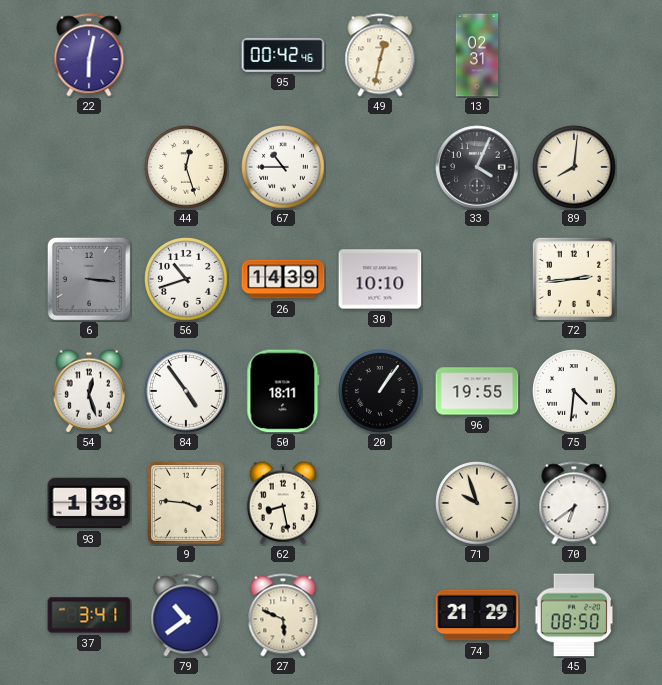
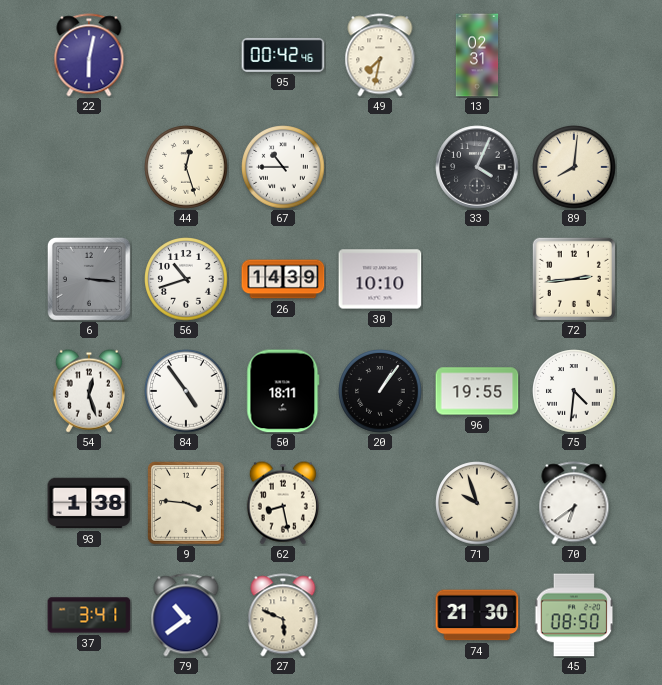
49: 12:32 -> 7:32
74: 21:29 -> 21:30
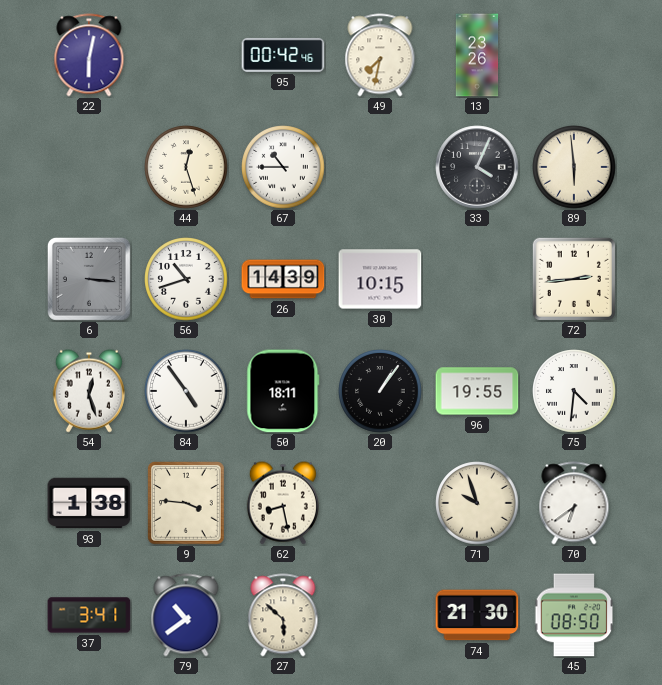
13: 02:31 -> 23:26
89: 8:01 -> 5:59
30: 10:10 -> 10:15
27: 5:49 -> 5:52
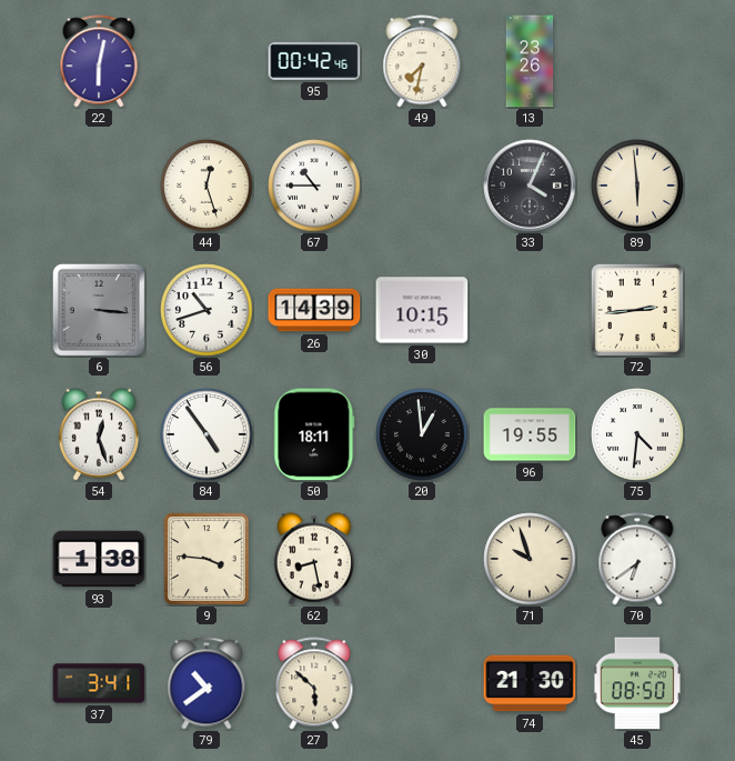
20: 1:06 -> 12:59
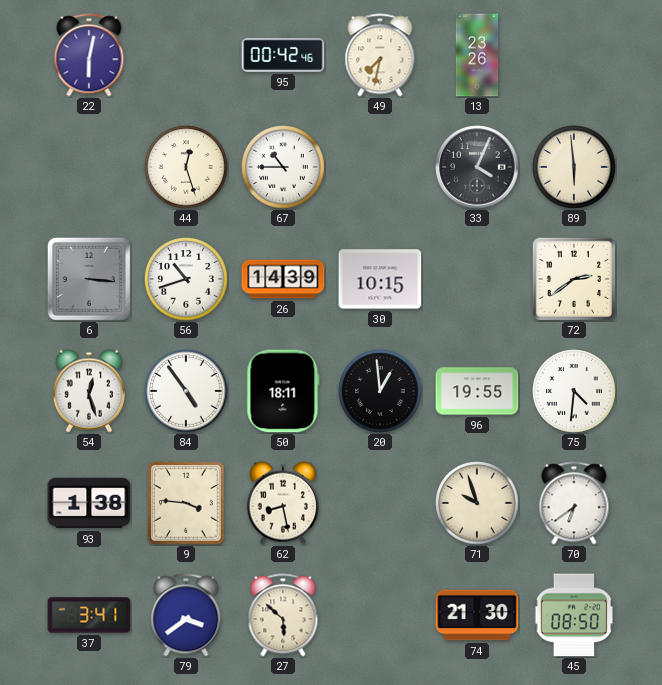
72: 2:44 -> 2:39
79: 10:39 -> 3:39
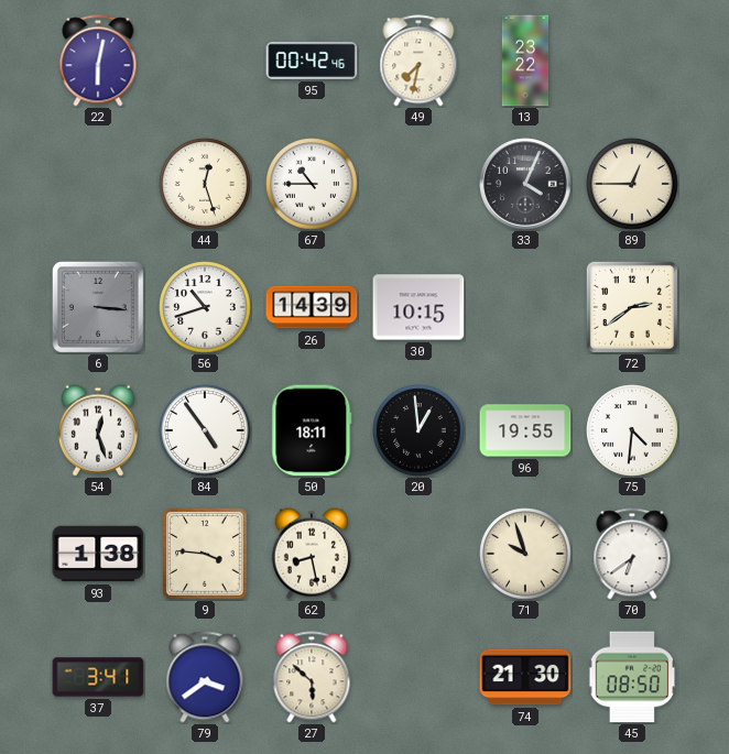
13: 23:26 -> 23:22
89: 5:59 -> 12:45
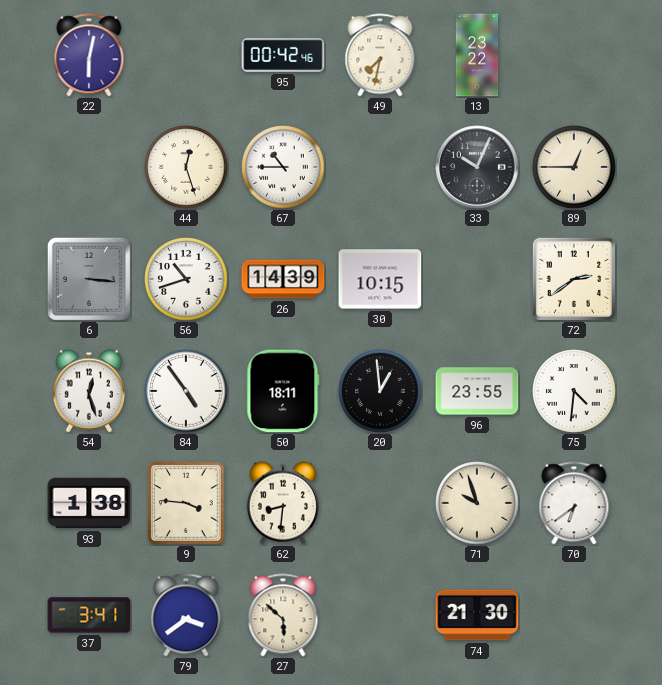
33: 4:04 -> 10:04
96: 19:55 -> 23:55
62: 8:28 -> 8:31
45: 08:50 -> none
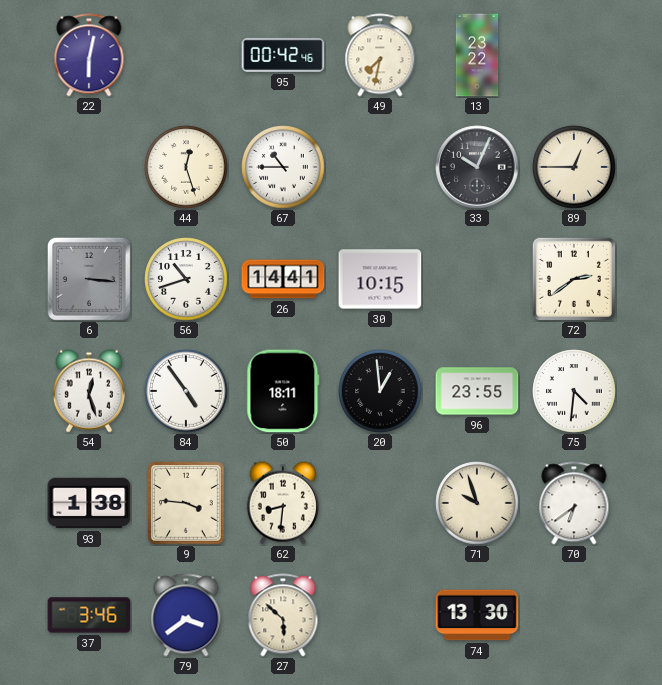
26: 14:39 -> 14:41
37: 3:41 -> 3:46
74: 21:30 -> 13:30
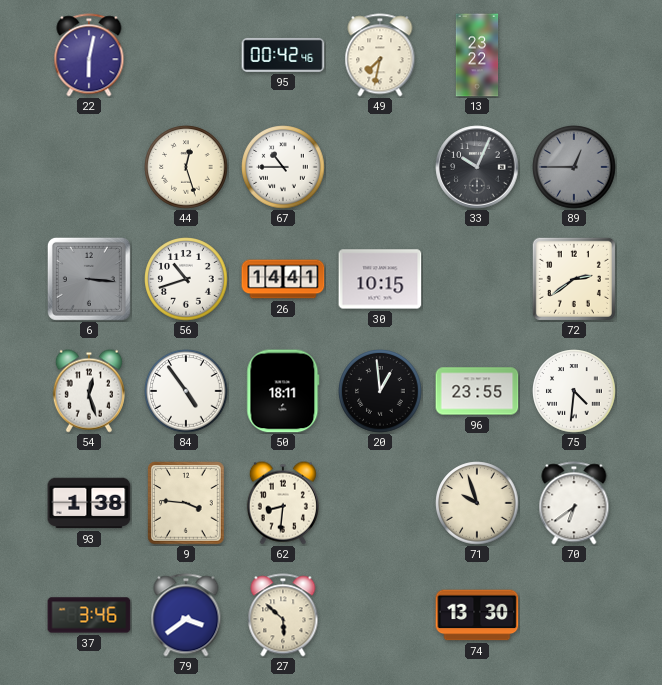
89 dial: cream -> grey
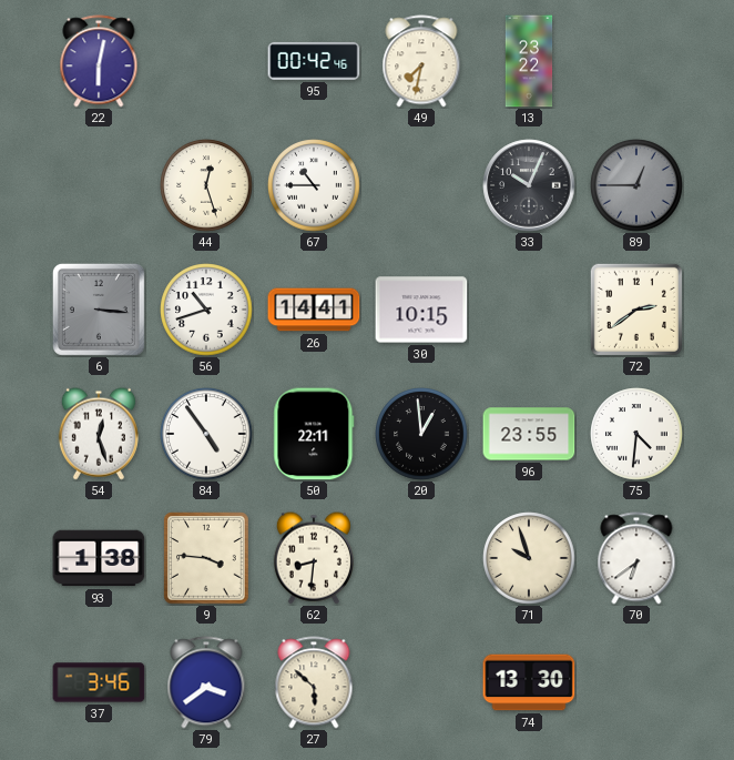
50: 18:11 -> 22:11
